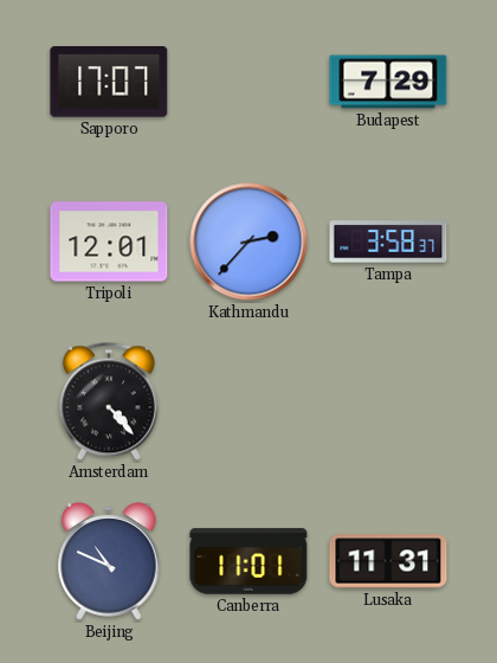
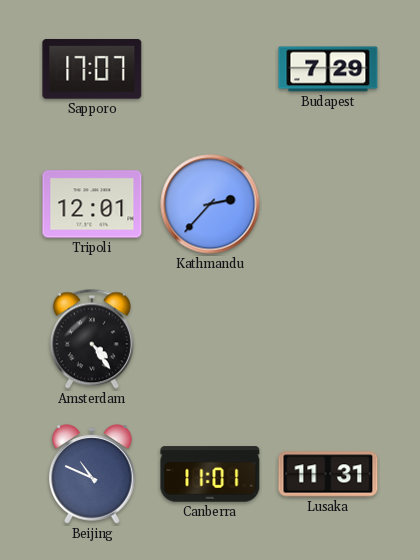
Tampa: 3:58 -> none
Amsterdam: 4:23 -> 4:24
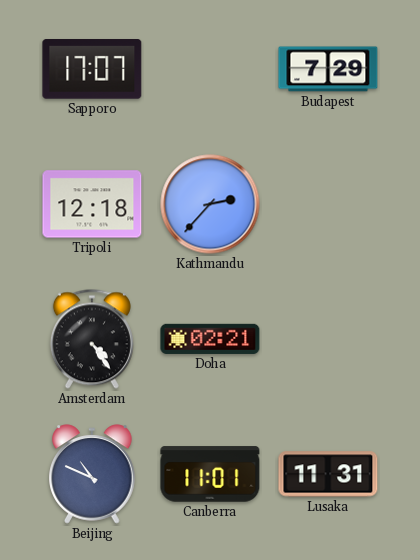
Tripoli: 12:01 -> 12:18
Doha: none -> 02:21
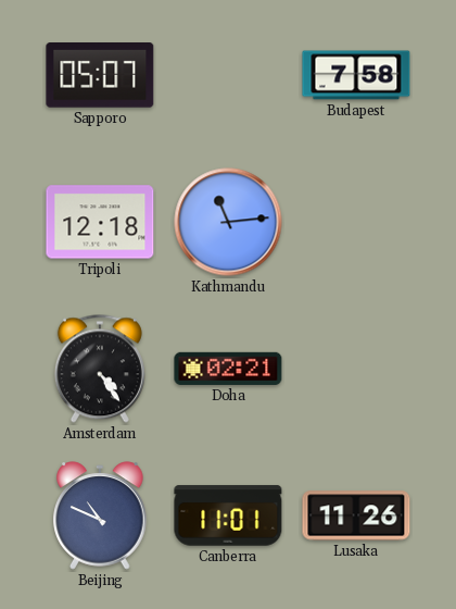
Sapporo: 17:07 -> 05:07
Budapest: 7:29 -> 7:58
Kathmandu: 2:37 -> 11:14
Lusaka: 11:31 -> 11:26
